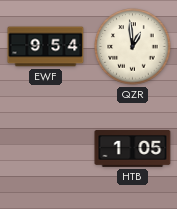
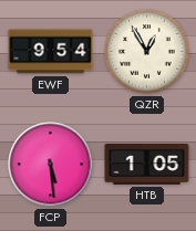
QZR: 12:59 -> 12:55
FCP: none -> 5:29
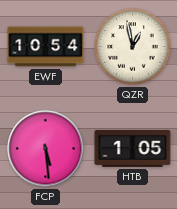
EWF: 9:54 -> 10:54
QZR: 12:55 -> 12:58
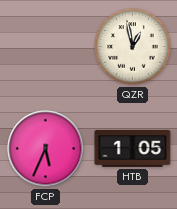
EWF: 10:54 -> none
FCP: 5:29 -> 5:34
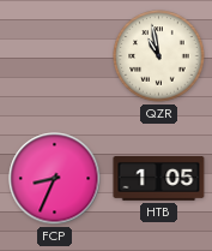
QZR: 12:58 -> 10:58
FCP: 5:34 -> 8:34
